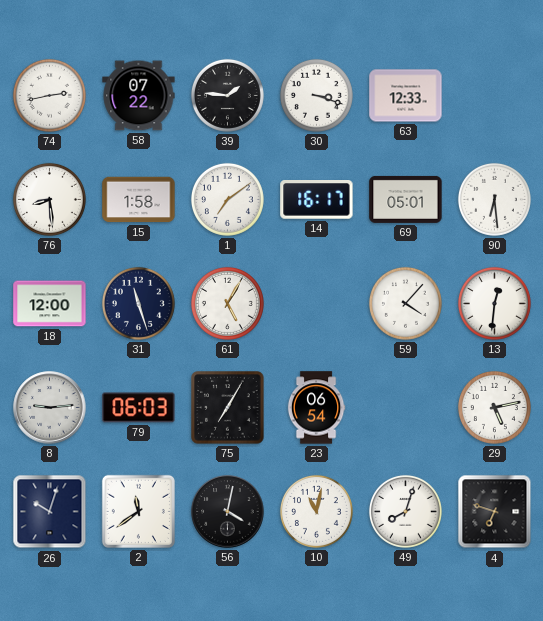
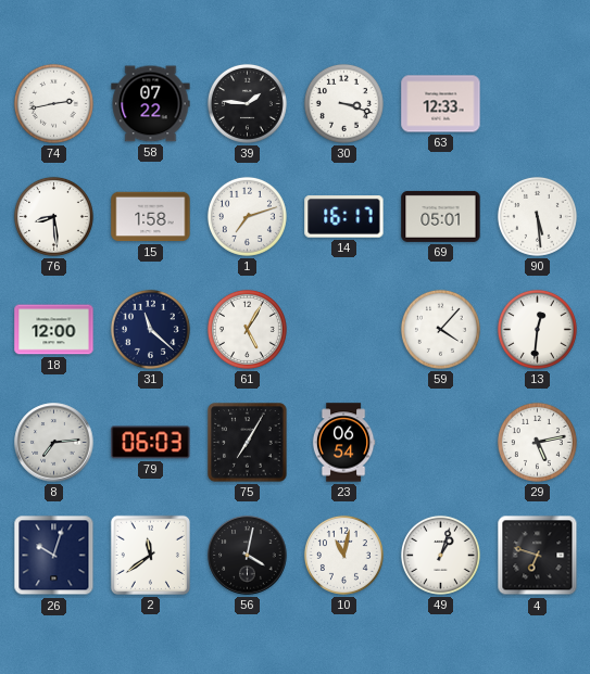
1: 7:09 -> 7:12
90: 6:29 -> 5:29
31: 11:27 -> 11:22
8: 9:14 -> 7:14
49: 8:03 -> 1:03
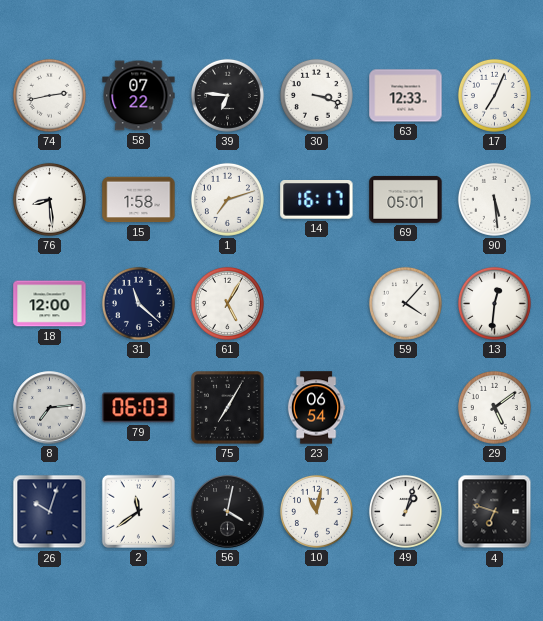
39: 1:46 -> 6:46
17: none -> 7:04
29: 5:13 -> 5:09
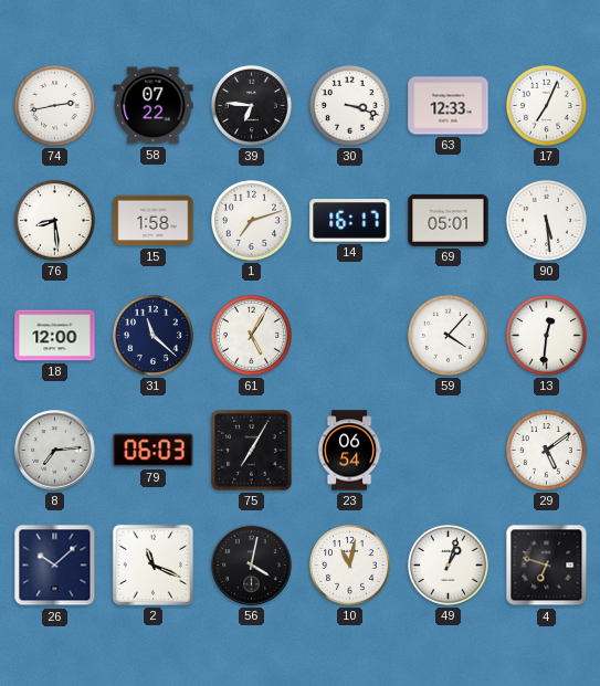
26: 10:03 -> 10:08
2: 11:39 -> 11:19
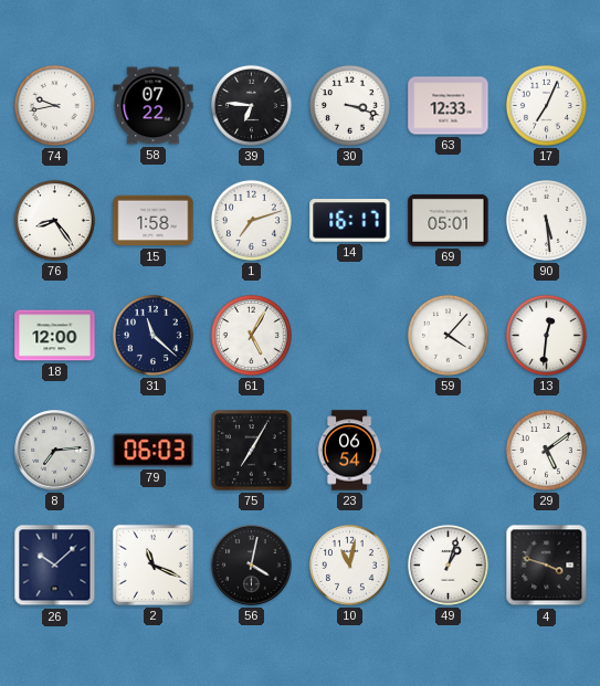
74: 2:43 -> 9:43
76: 8:29 -> 8:24
4: 6:48 -> 3:48
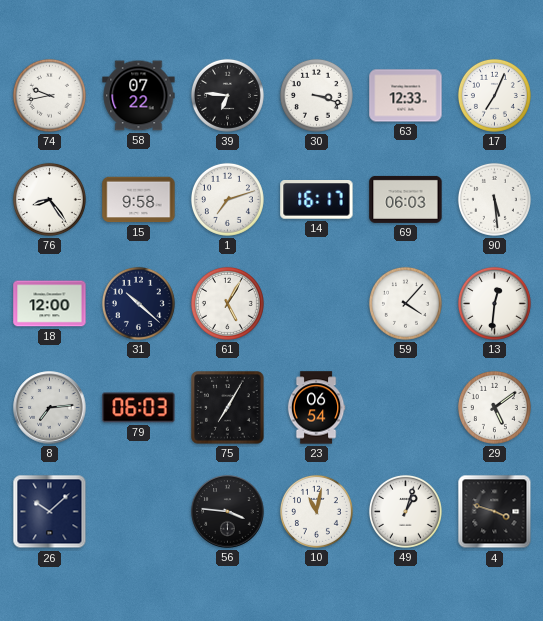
15: 1:58 -> 9:58
69: 05:01 -> 06:03
31: 11:22 -> 10:22
2: 11:19 -> none
56: 4:02 -> 3:46
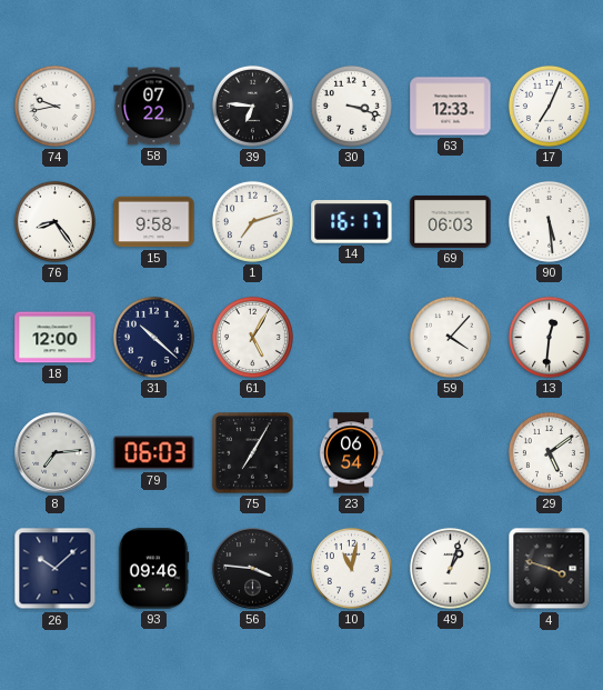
93: none -> 09:46
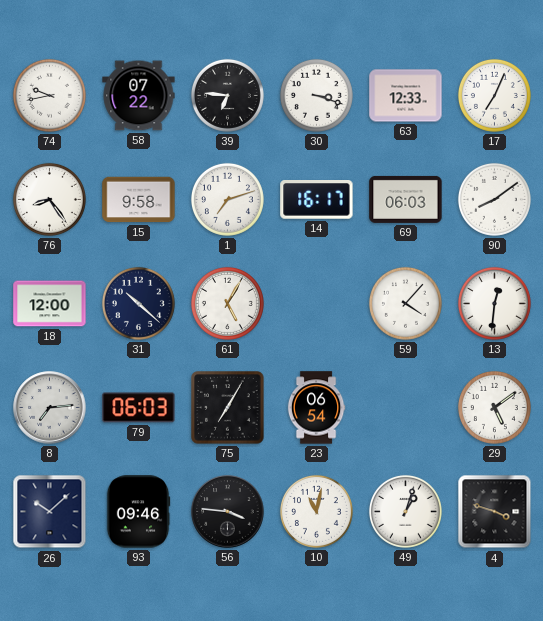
90: 5:29 -> 8:09
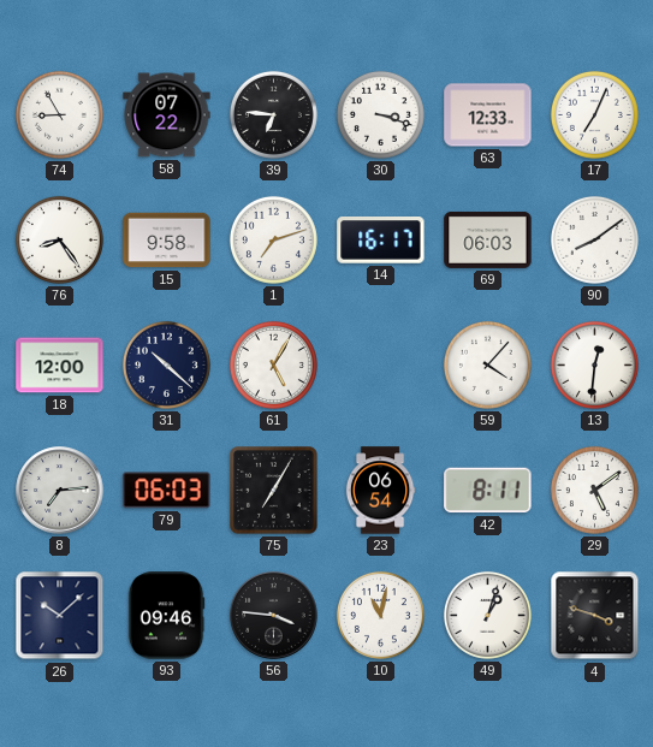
74: 9:43 -> 8:55
42: none -> 8:11
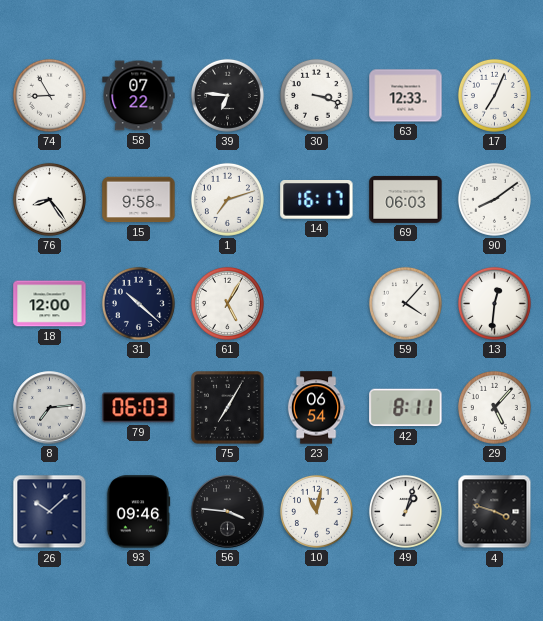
29: 5:09 -> 5:07
